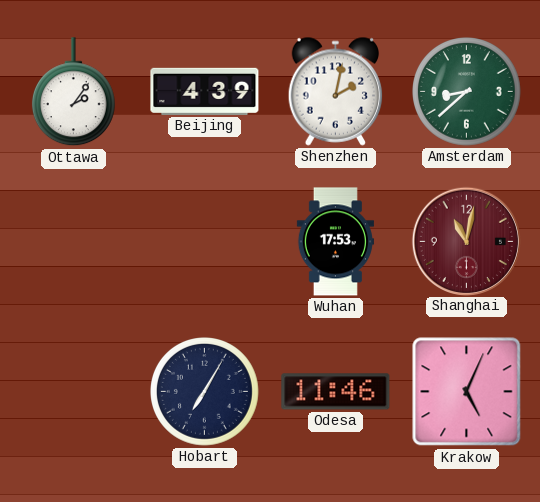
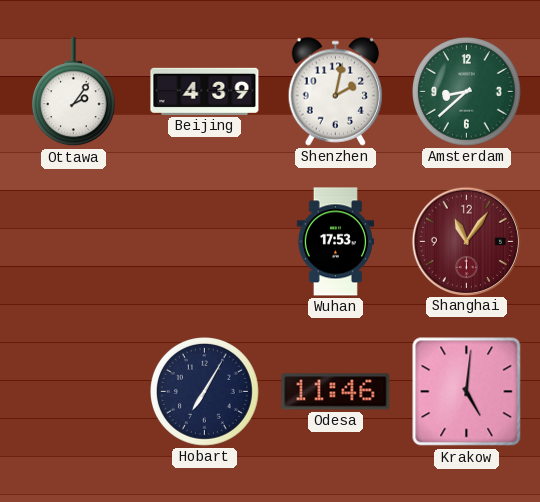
Shanghai: 11:02 -> 11:06
Krakow: 5:04 -> 5:01
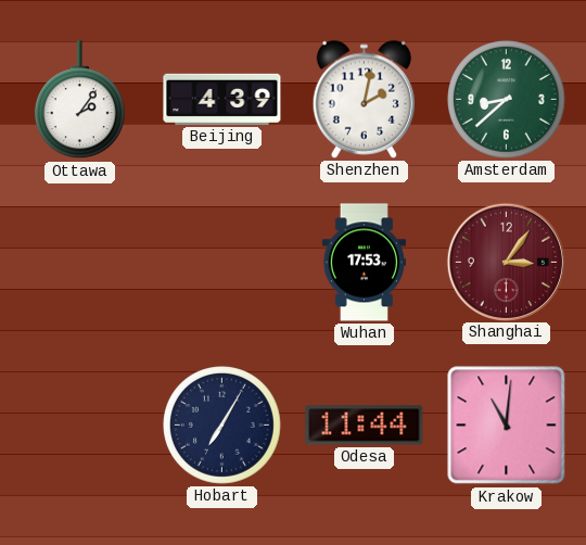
Shanghai: 11:06 -> 3:06
Odesa: 11:46 -> 11:44
Krakow: 5:01 -> 11:01
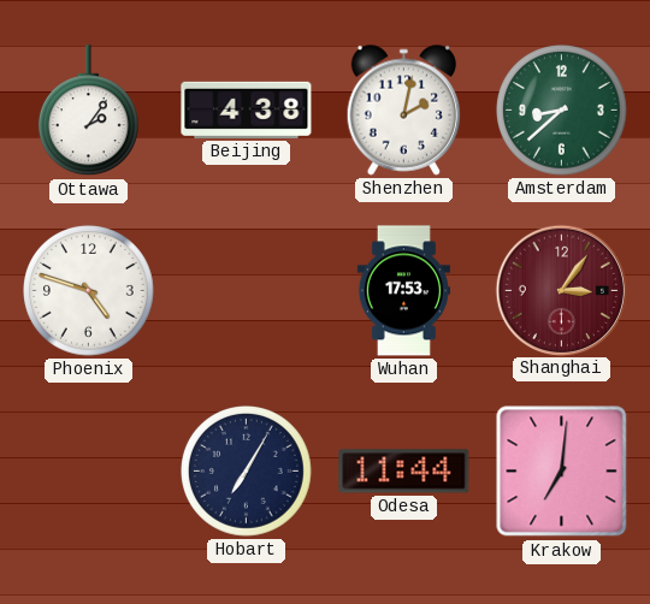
Beijing: 4:39 -> 4:38
Phoenix: none -> 4:48
Krakow: 11:01 -> 7:01
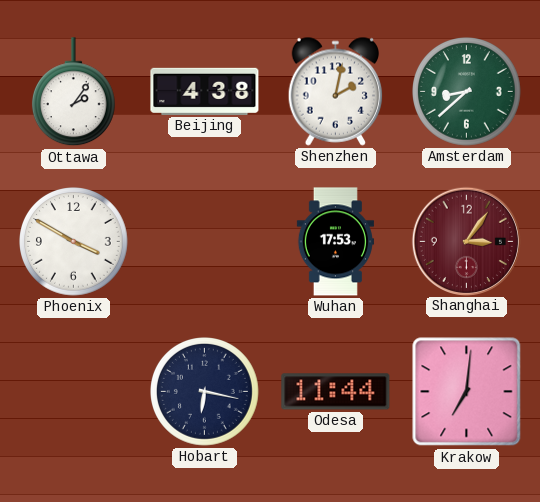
Phoenix: 4:48 -> 3:50
Hobart: 7:05 -> 6:17
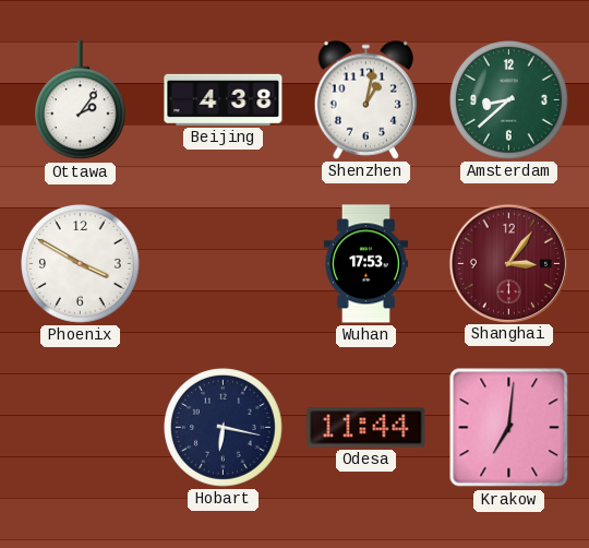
Shenzhen: 2:02 -> 1:02
